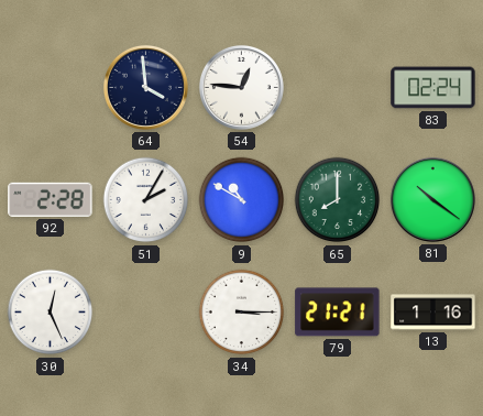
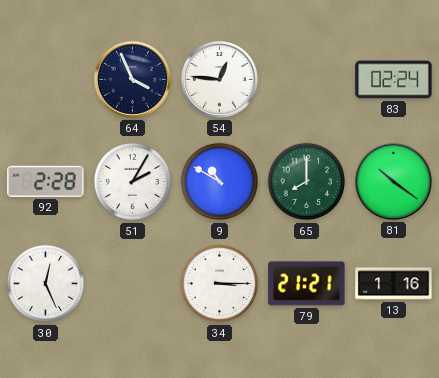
64: 3:59 -> 3:56
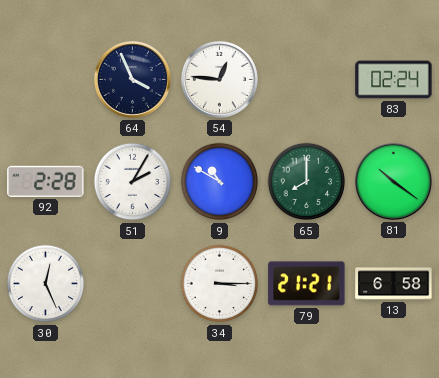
13: 1:16 -> 6:58
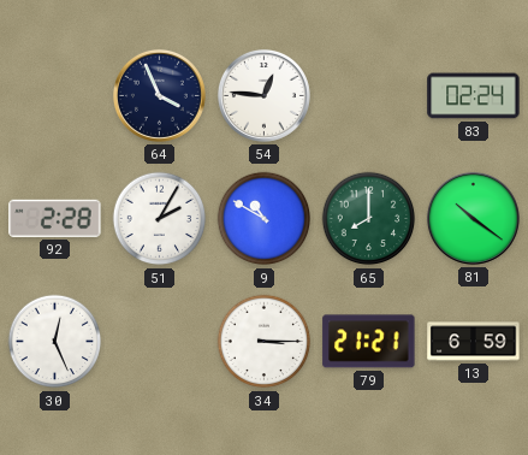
13: 6:58 -> 6:59
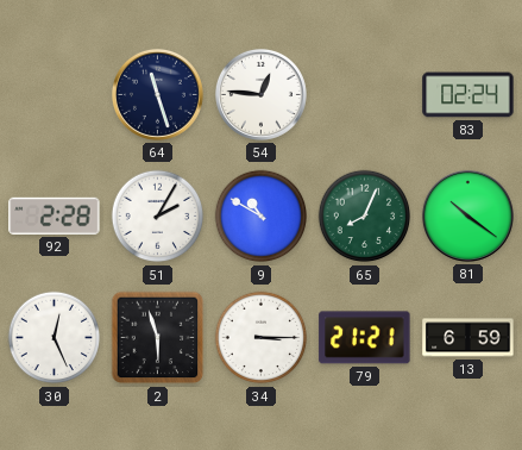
64: 3:56 -> 11:27
65: 8:00 -> 8:04
2: none -> 5:57
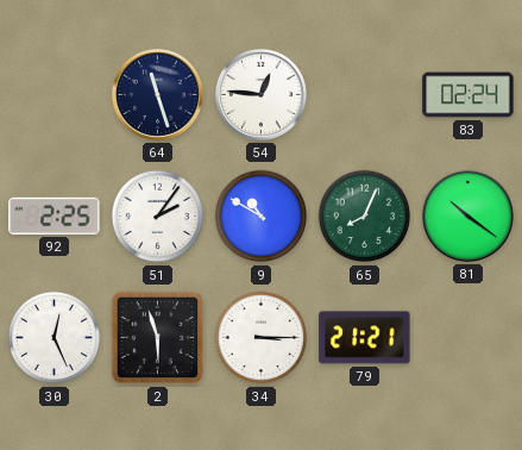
92: 2:28 -> 2:25
51: 2:05 -> 2:06
13: 6:59 -> none
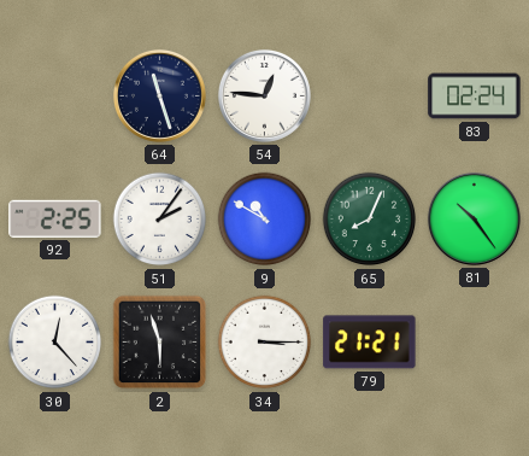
81: 10:21 -> 10:24
30: 12:26 -> 12:23
